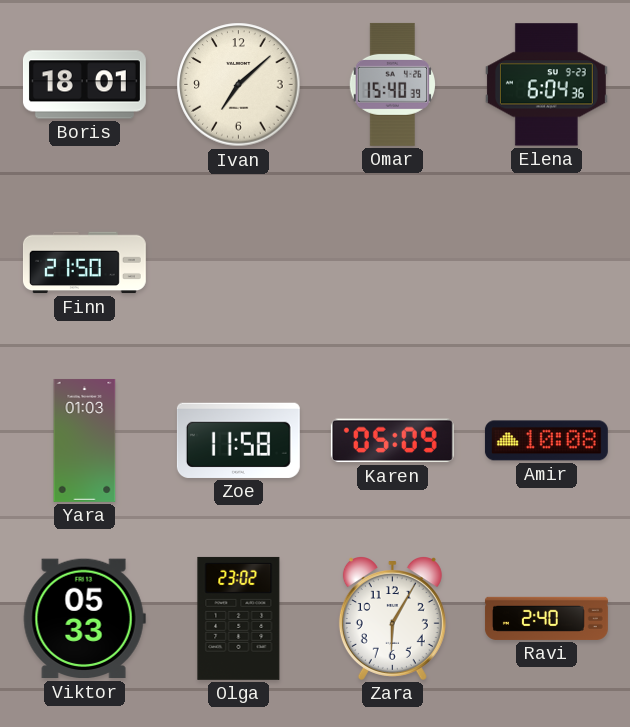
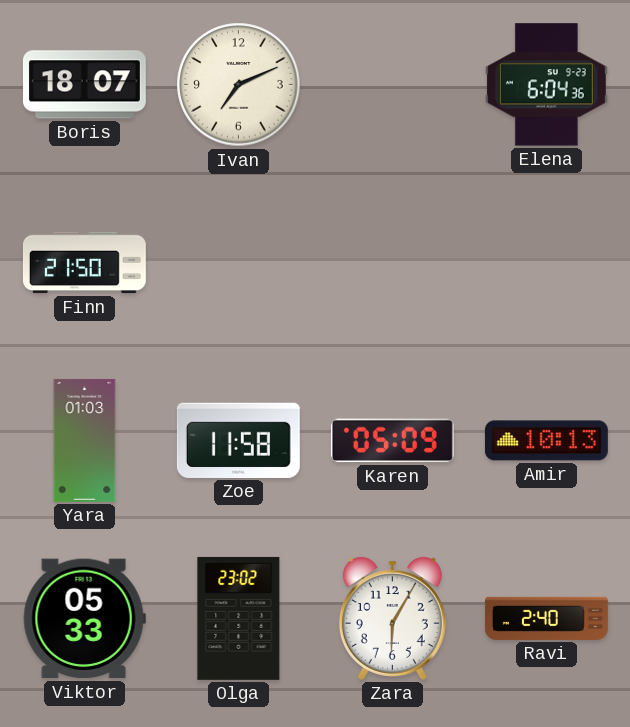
Boris: 18:01 -> 18:07
Ivan: 7:08 -> 7:11
Omar: 15:40 -> none
Amir: 10:08 -> 10:13
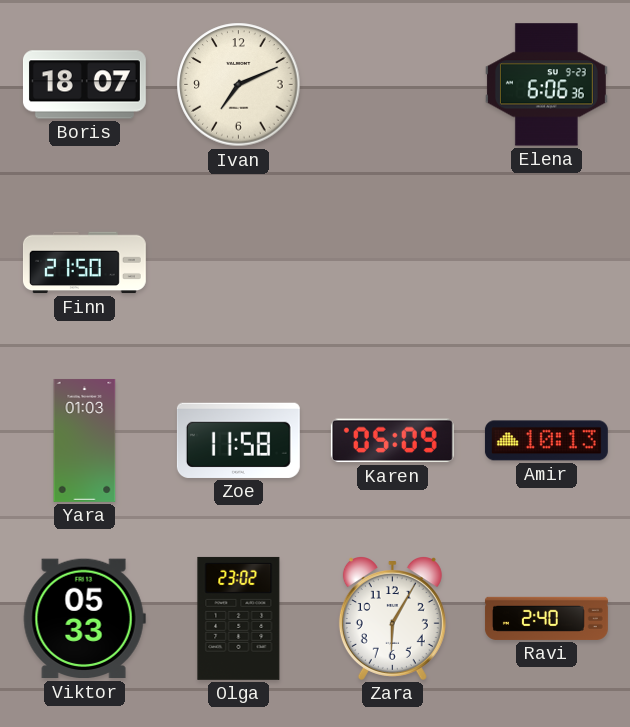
Elena: 6:04 -> 6:06
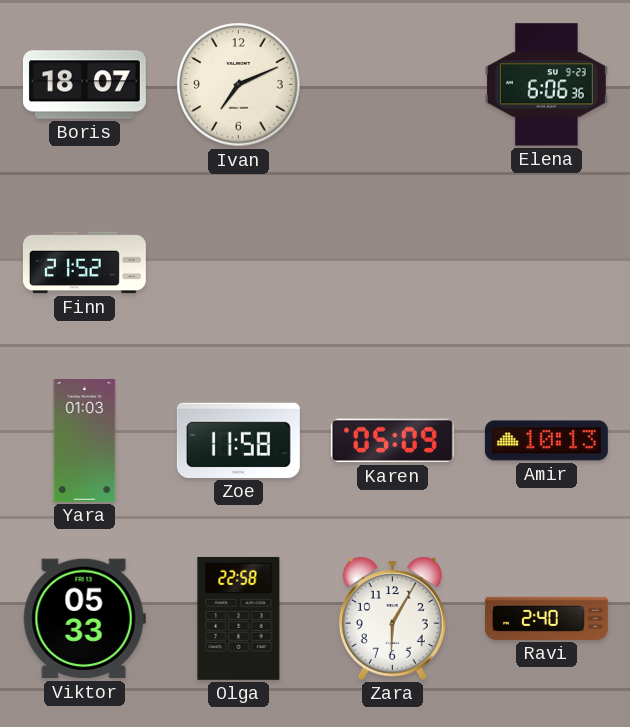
Finn: 21:50 -> 21:52
Olga: 23:02 -> 22:58
